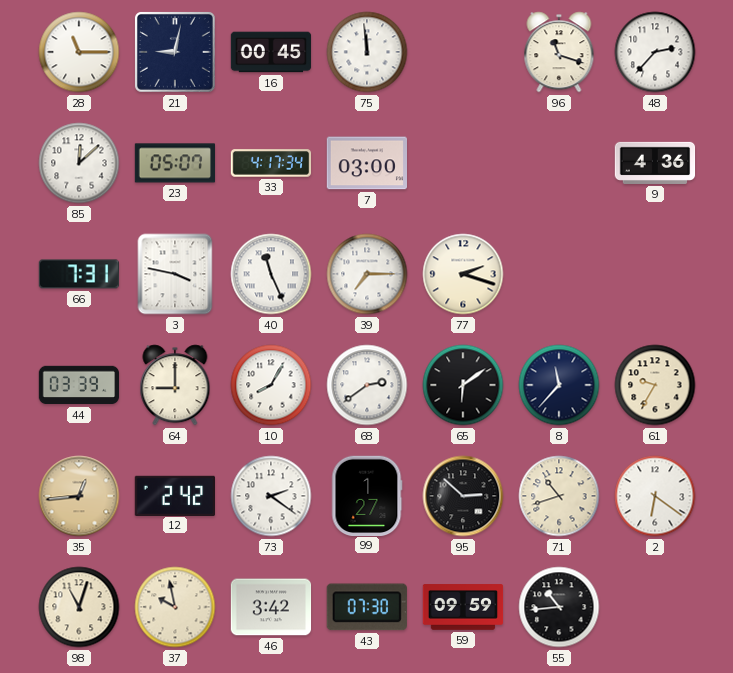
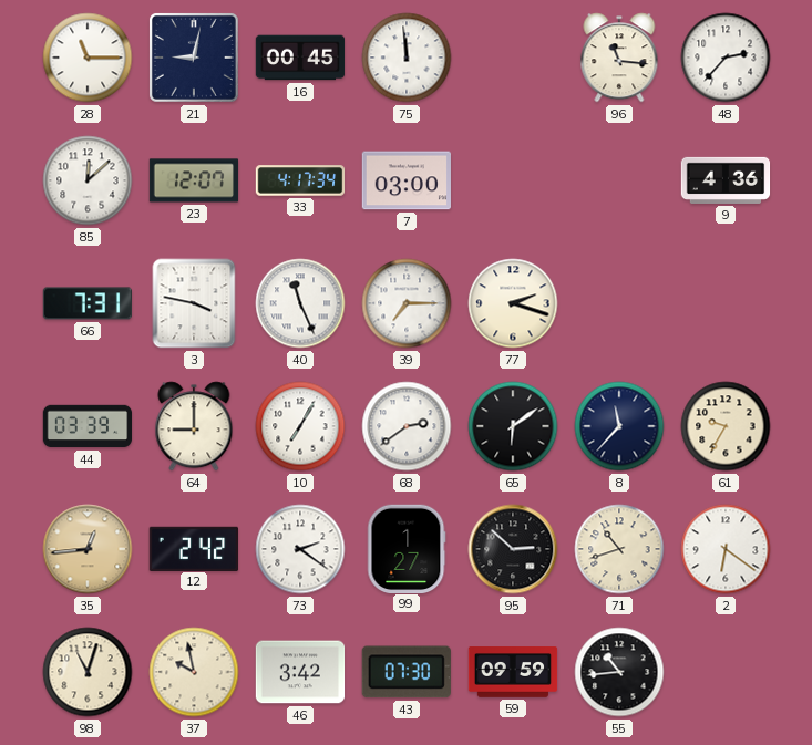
96: 11:18 -> 11:16
23: 05:07 -> 12:07
10: 8:05 -> 7:05
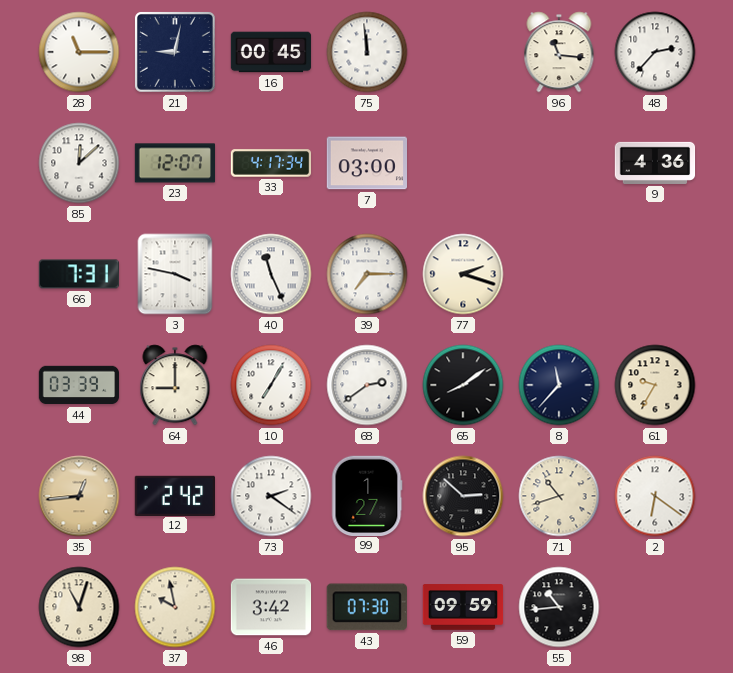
65: 6:09 -> 8:09
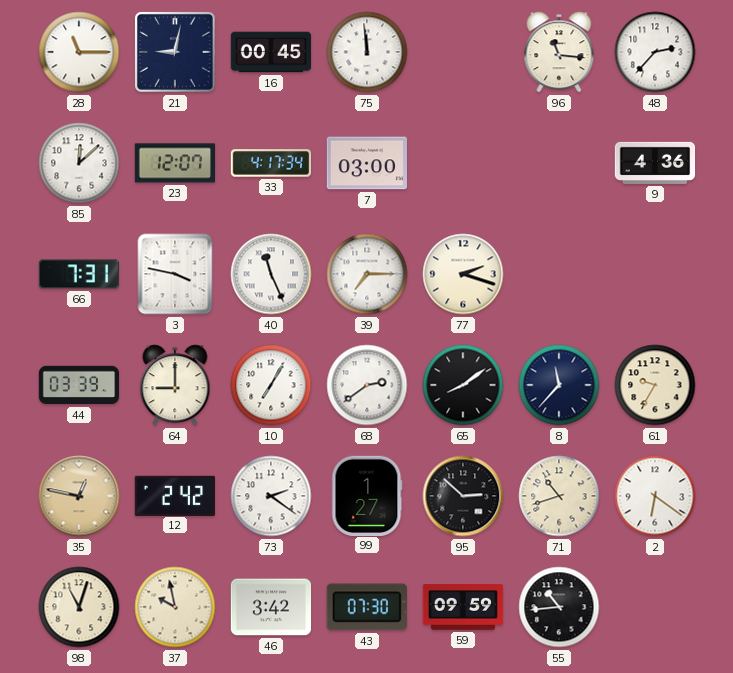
35: 12:44 -> 12:47
